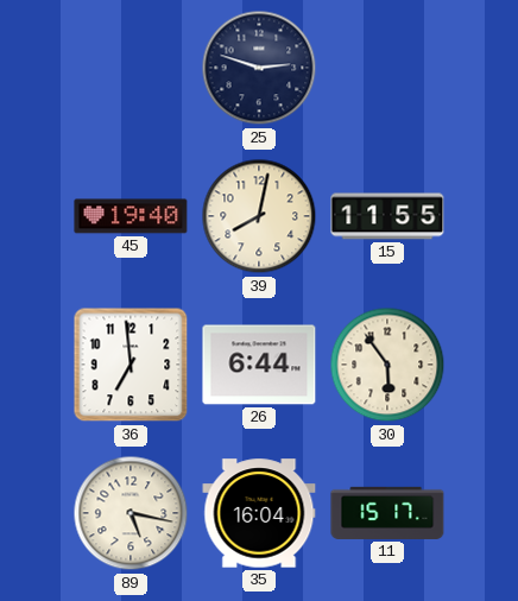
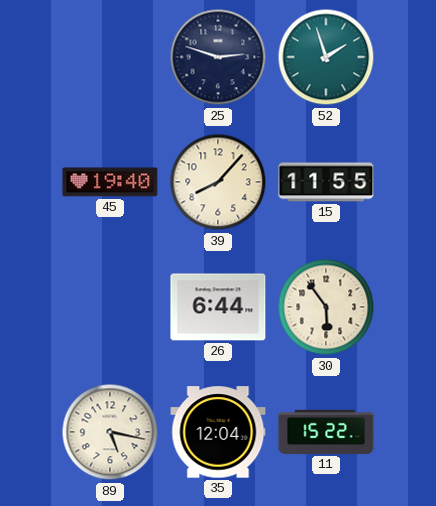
52: none -> 1:57
39: 8:02 -> 8:07
36: 6:59 -> none
35: 16:04 -> 12:04
11: 15:17 -> 15:22
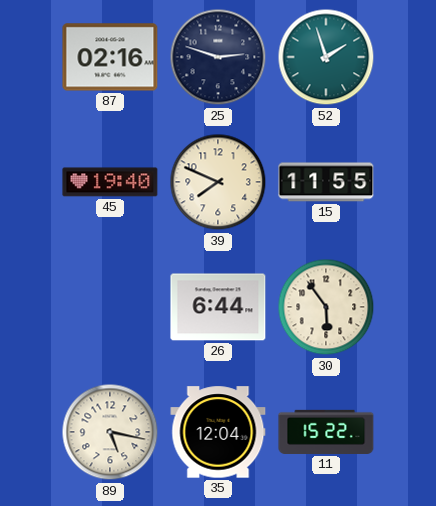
87: none -> 02:16
39: 8:07 -> 7:49
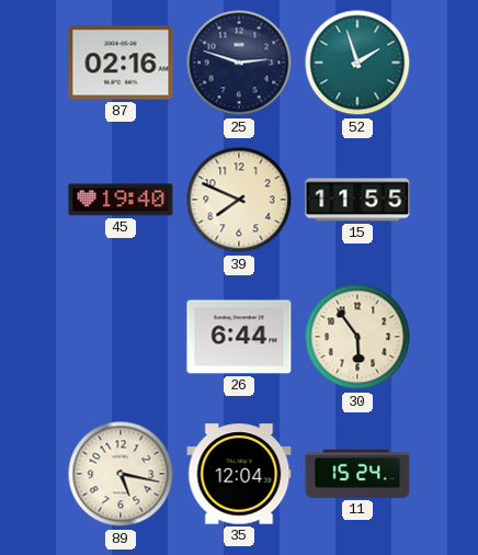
11: 15:22 -> 15:24
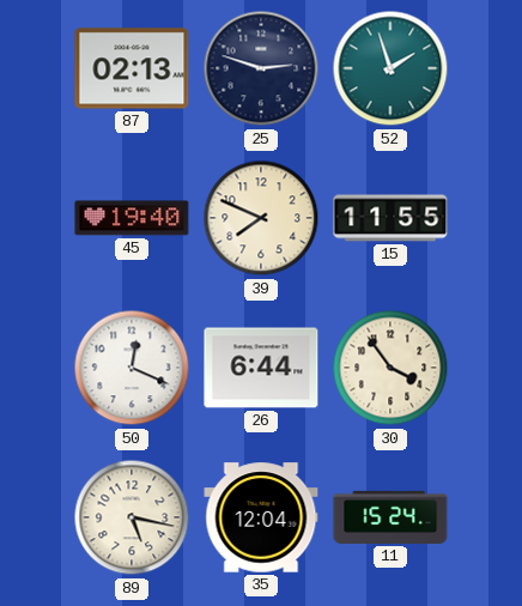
87: 02:16 -> 02:13
50: none -> 12:19
30: 5:54 -> 3:54
